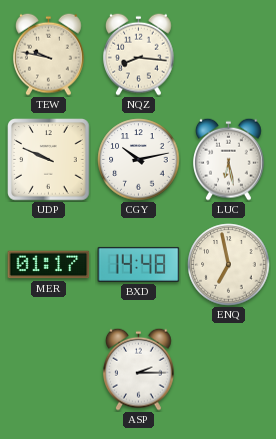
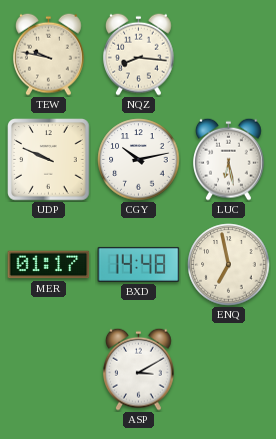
ASP: 2:15 -> 3:10
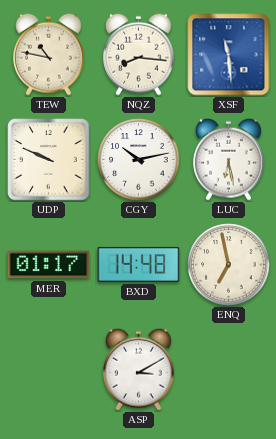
TEW: 9:47 -> 10:47
XSF: none -> 11:29
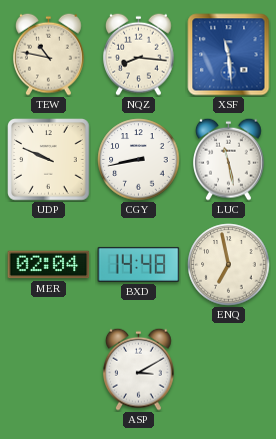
CGY: 10:13 -> 8:43
LUC: 6:28 -> 11:28
MER: 01:17 -> 02:04
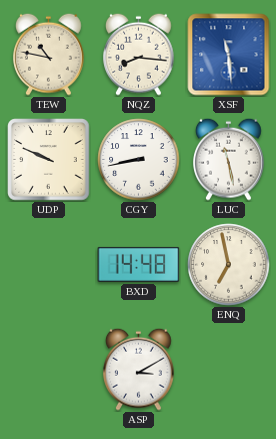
MER: 02:04 -> none
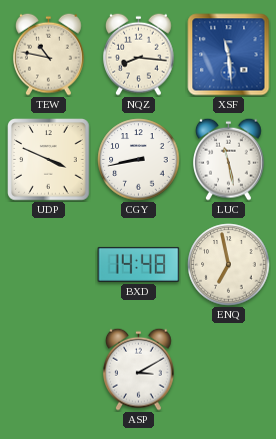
UDP: 9:49 -> 3:49
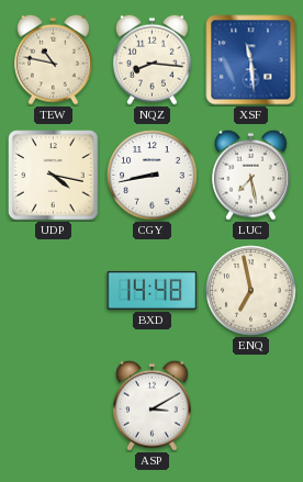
UDP: 3:49 -> 4:17
LUC: 11:28 -> 7:28
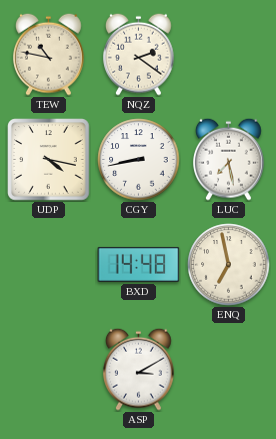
NQZ: 8:16 -> 2:21
XSF: 11:29 -> none
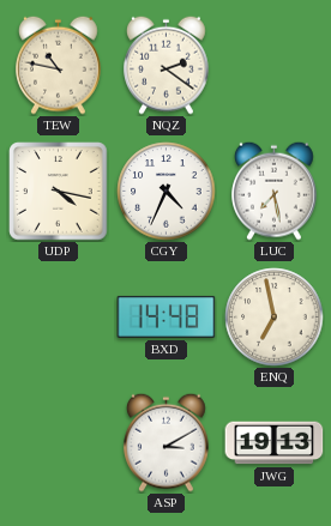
CGY: 8:43 -> 4:34
JWG: none -> 19:13
